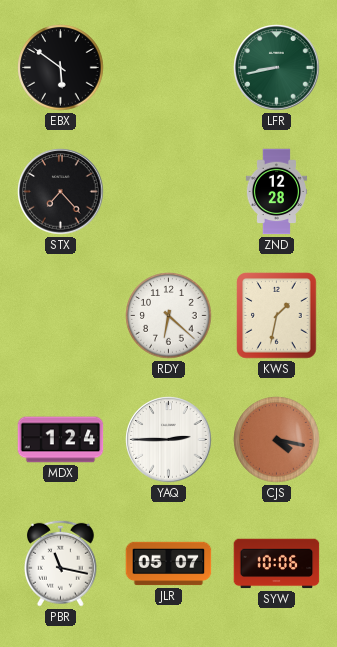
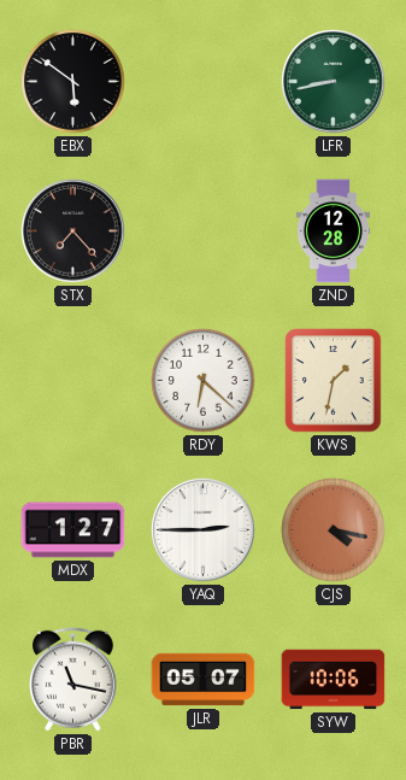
MDX: 1:24 -> 1:27
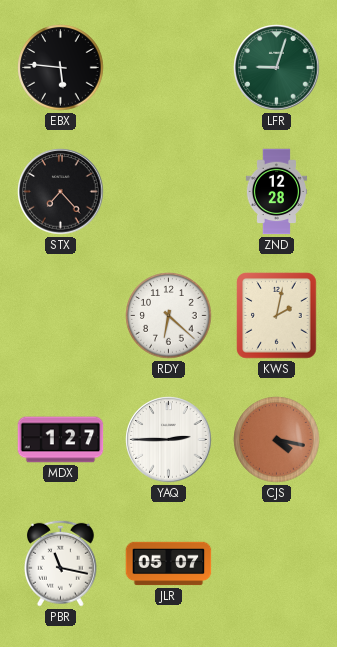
EBX: 5:51 -> 5:46
LFR: 8:43 -> 9:03
KWS: 1:32 -> 2:02
SYW: 10:06 -> none
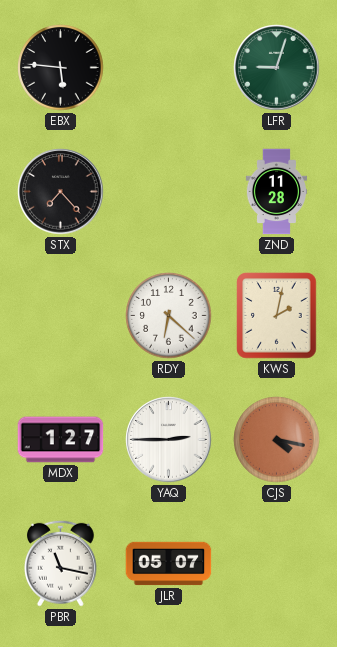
ZND: 12:28 -> 11:28
